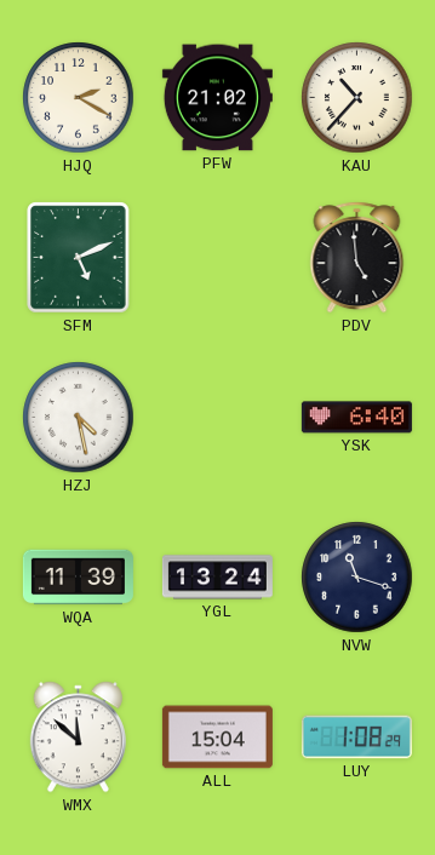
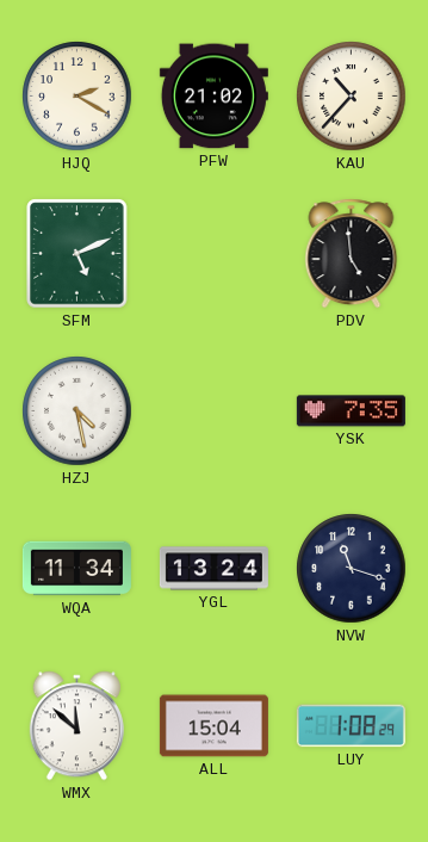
YSK: 6:40 -> 7:35
WQA: 11:39 -> 11:34
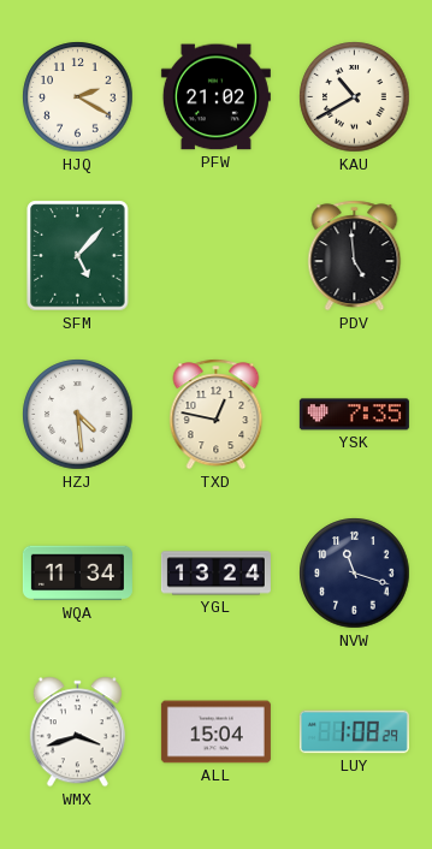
KAU: 10:37 -> 10:40
SFM: 5:11 -> 5:07
HZJ: 4:28 -> 4:29
TXD: none -> 12:47
WMX: 11:52 -> 3:42
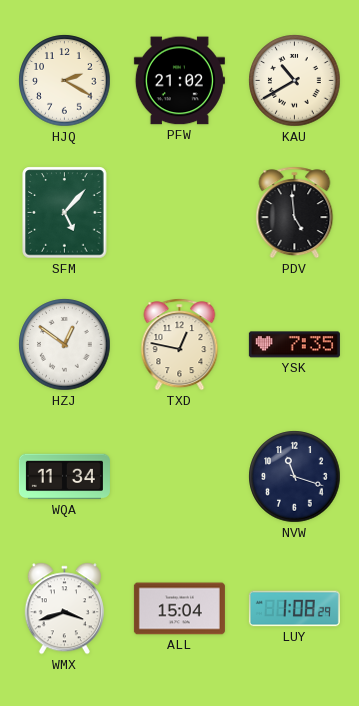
HZJ: 4:29 -> 12:51
YGL: 13:24 -> none
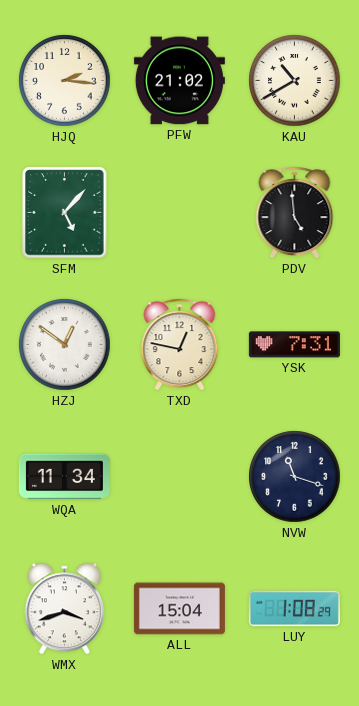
HJQ: 2:20 -> 2:16
YSK: 7:35 -> 7:31
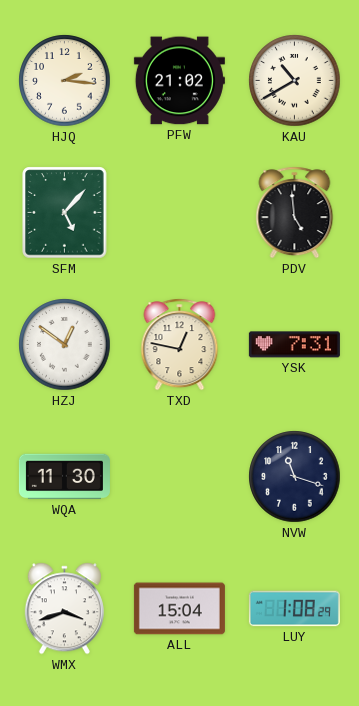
WQA: 11:34 -> 11:30
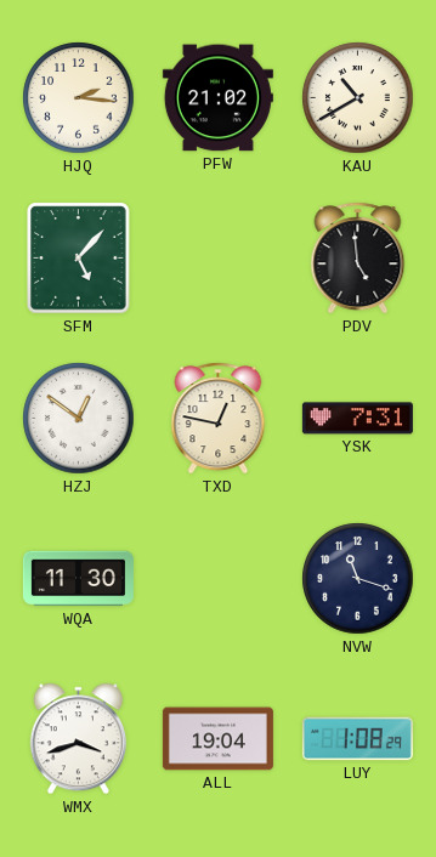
ALL: 15:04 -> 19:04
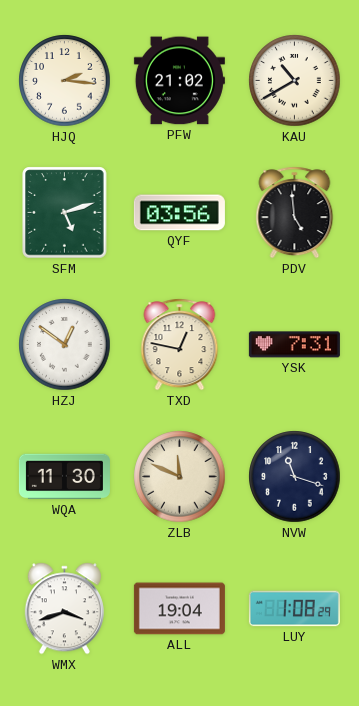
SFM: 5:07 -> 5:12
QYF: none -> 03:56
ZLB: none -> 11:49
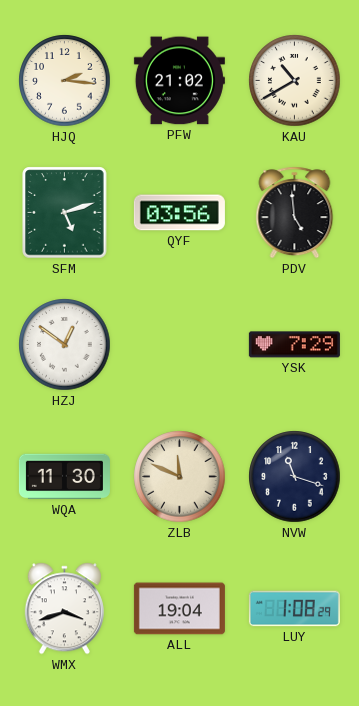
TXD: 12:47 -> none
YSK: 7:31 -> 7:29
